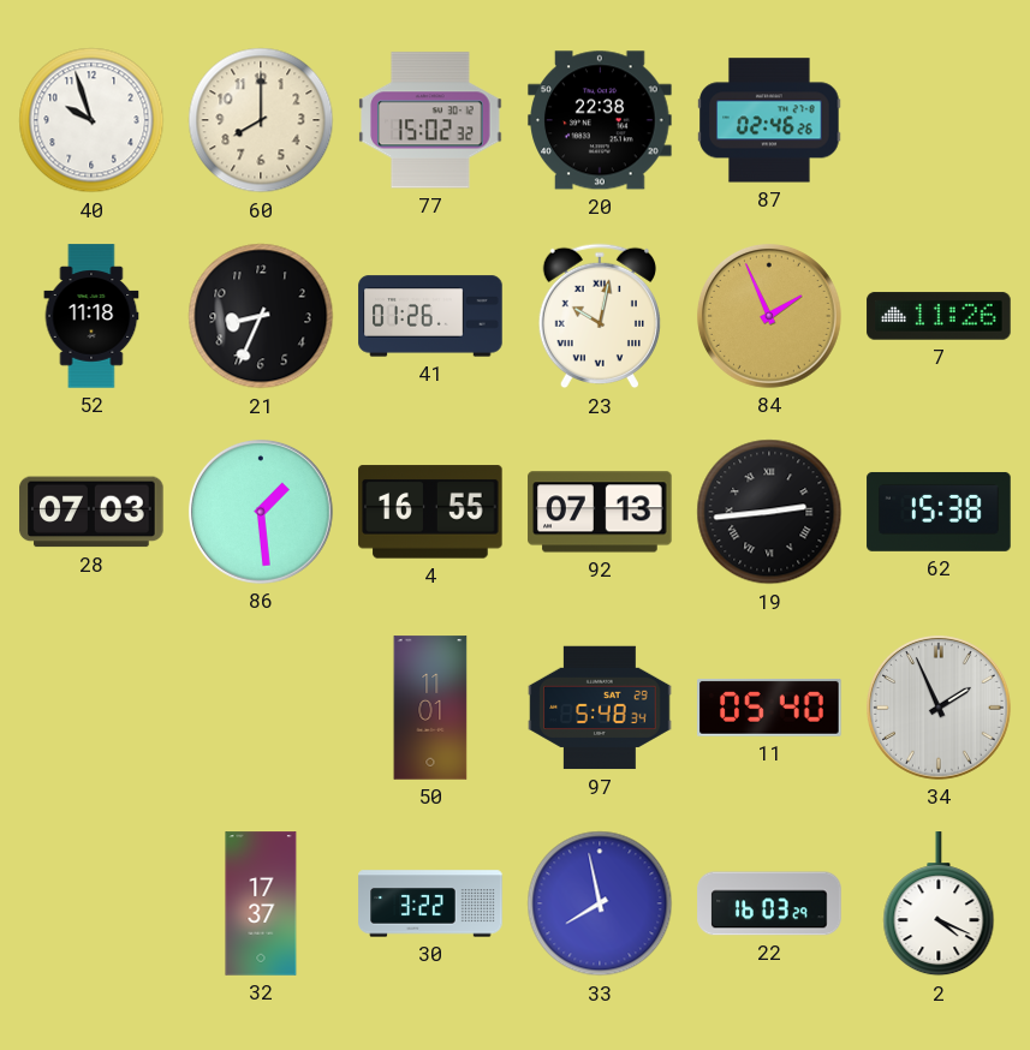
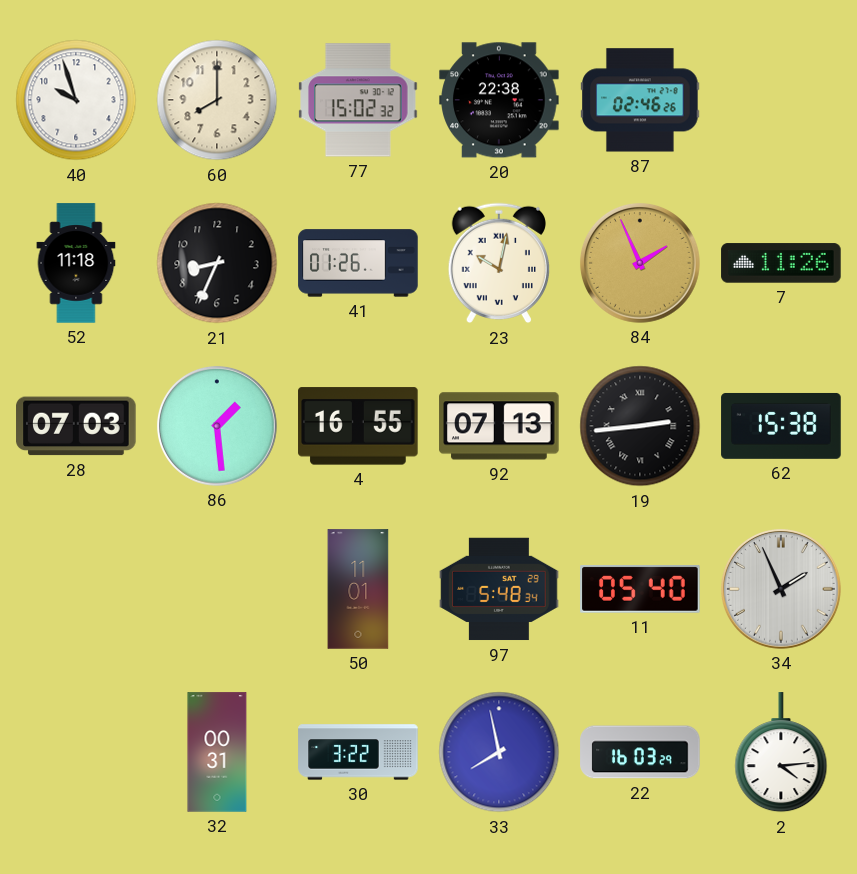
32: 17:37 -> 00:31
2: 4:19 -> 4:14
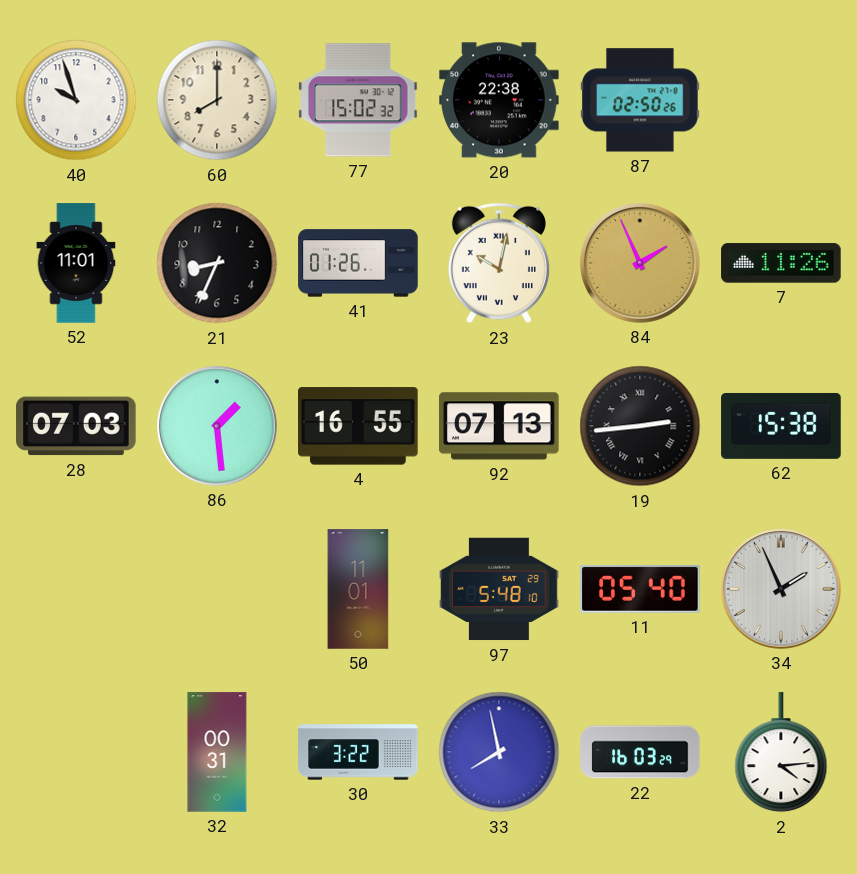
87: 02:46 -> 02:50
52: 11:18 -> 11:01
97: 5:48:34 -> 5:48:10
